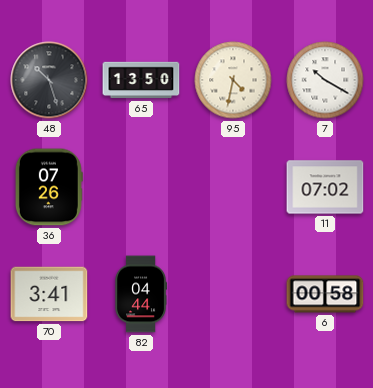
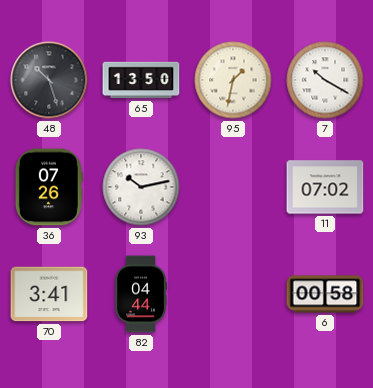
95: 4:32 -> 1:32
93: none -> 10:13
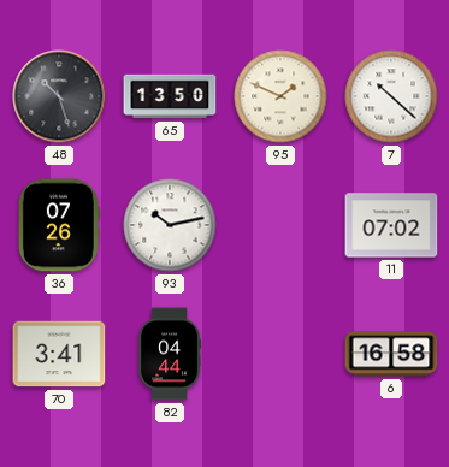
95: 1:32 -> 1:49
7: 10:20 -> 10:22
6: 00:58 -> 16:58
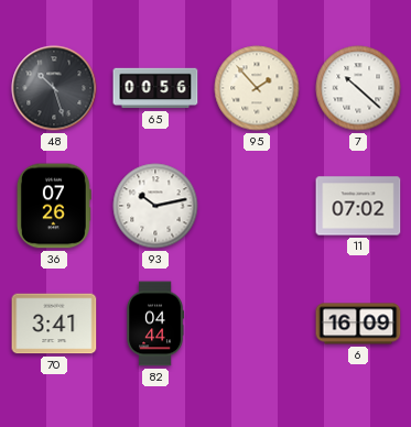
65: 13:50 -> 00:56
95: 1:49 -> 1:53
6: 16:58 -> 16:09
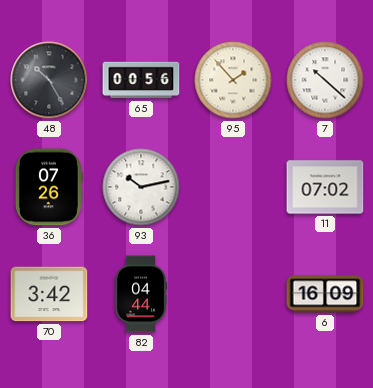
48: 10:27 -> 10:25
70: 3:41 -> 3:42
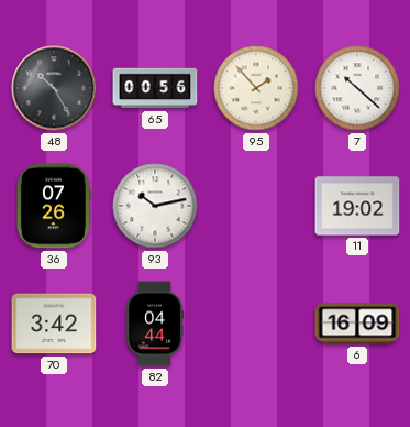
11: 07:02 -> 19:02
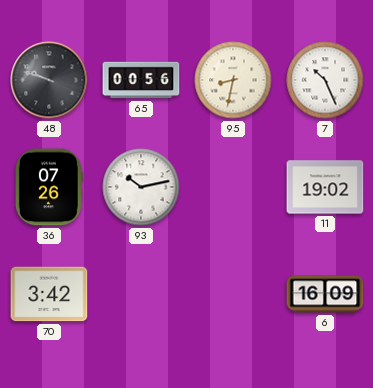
48: 10:25 -> 9:48
95: 1:53 -> 8:32
7: 10:22 -> 10:26
82: 04:44 -> none
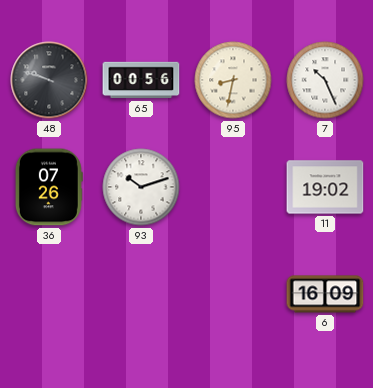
93: 10:13 -> 10:12
70: 3:42 -> none
